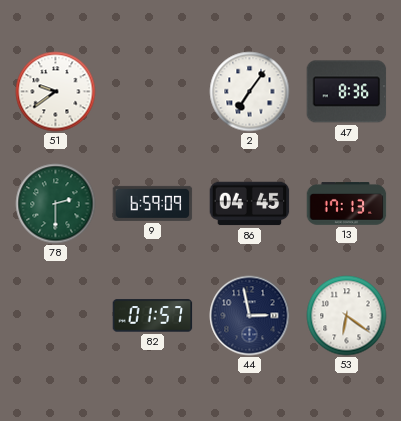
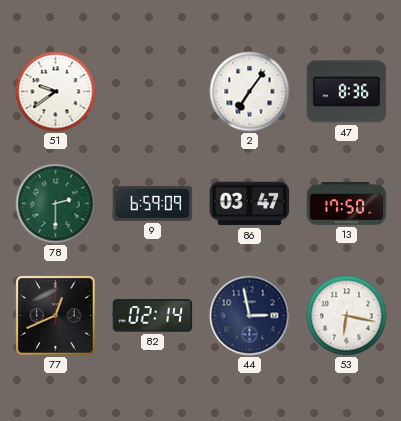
86: 04:45 -> 03:47
13: 17:13 -> 17:50
77: none -> 12:41
82: 01:57 -> 02:14
53: 6:21 -> 6:17
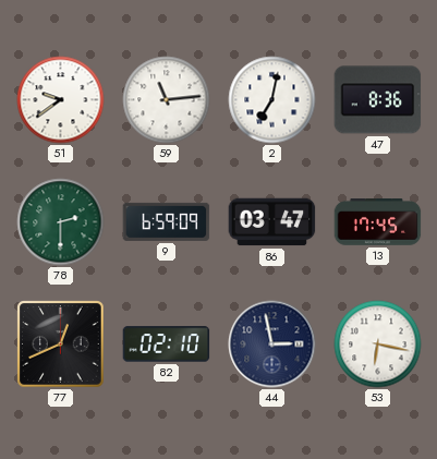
59: none -> 11:14
2: 7:06 -> 7:02
13: 17:50 -> 17:45
82: 02:14 -> 02:10
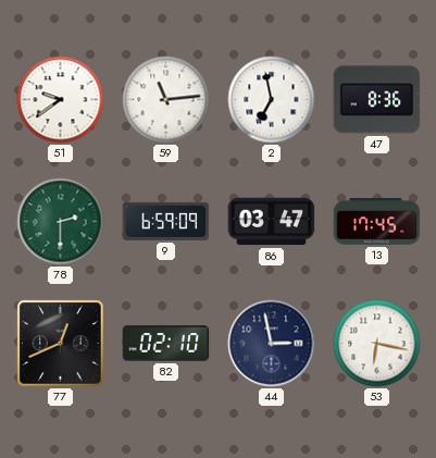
2: 7:02 -> 6:58
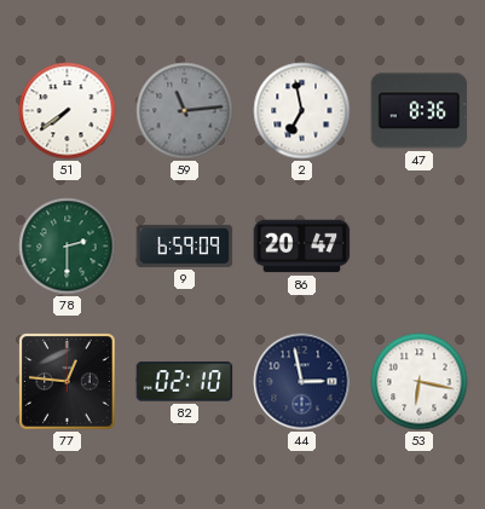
51: 9:39 -> 7:39
59 dial: white -> grey
86: 03:47 -> 20:47
13: 17:45 -> none
77: 12:41 -> 12:46
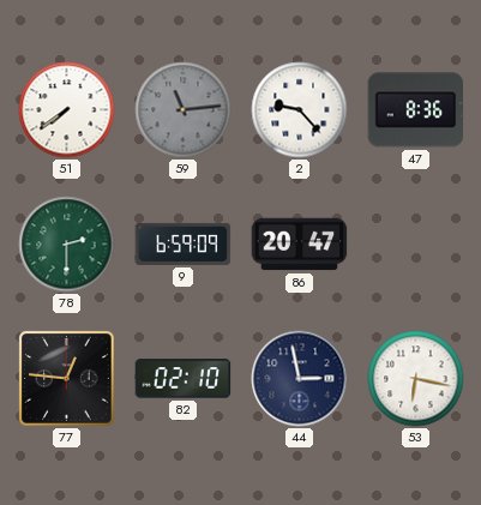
2: 6:58 -> 9:23
